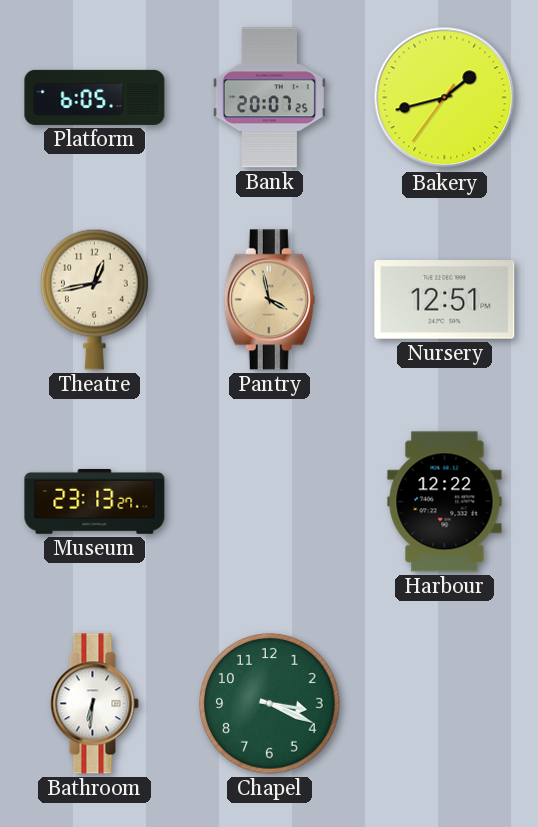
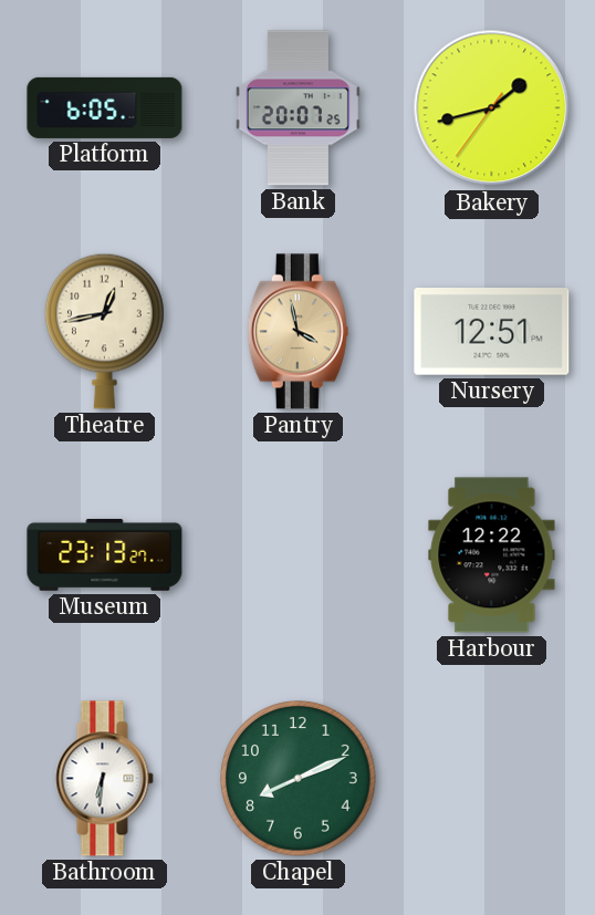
Chapel: 3:19 -> 8:11
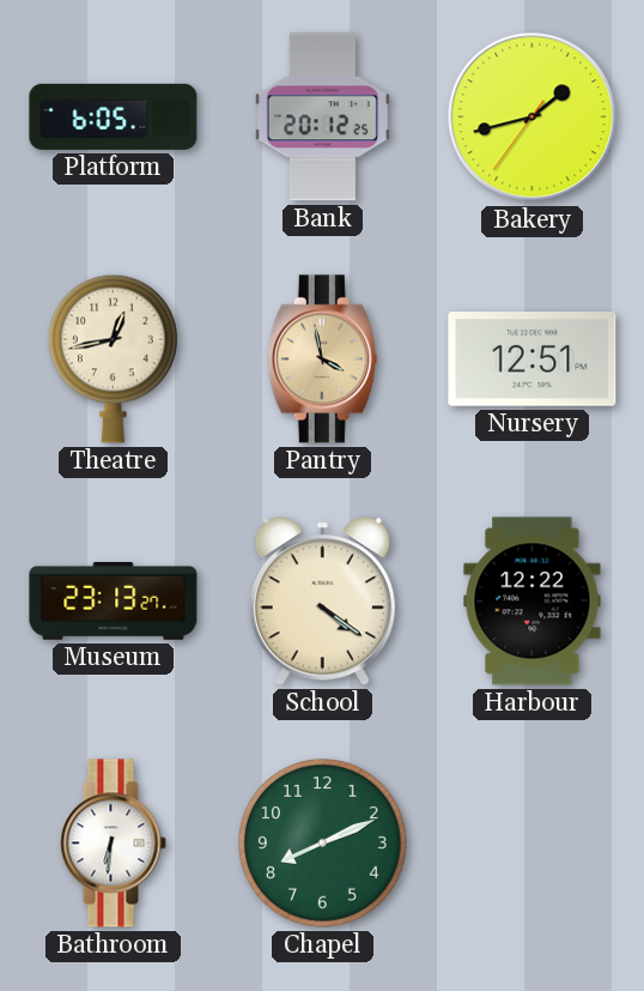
Bank: 20:07 -> 20:12
School: none -> 4:21
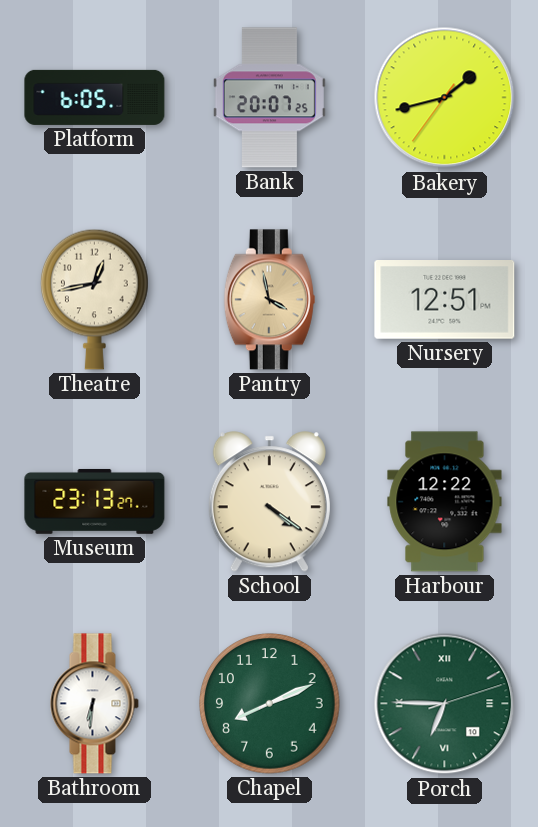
Bank: 20:12 -> 20:07
Porch: none -> 6:45
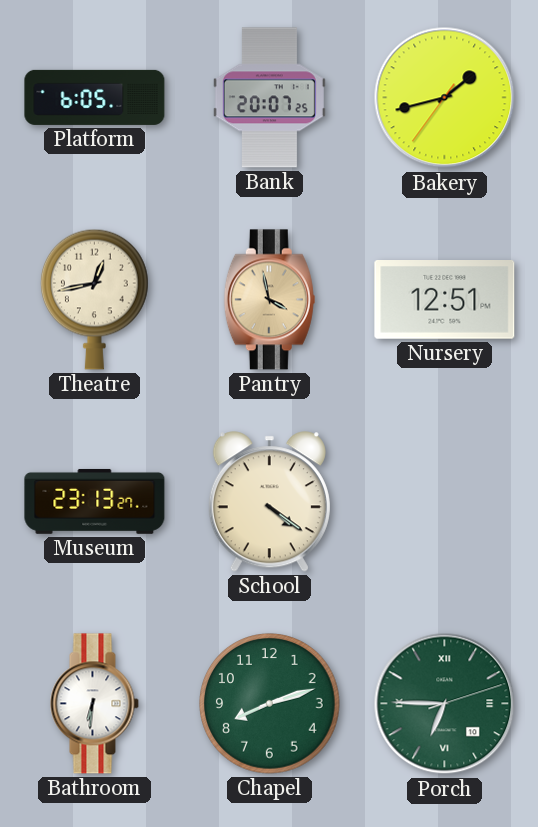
Harbour: 12:22 -> none
Chapel: 8:11 -> 8:12
